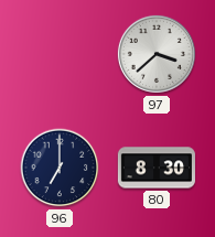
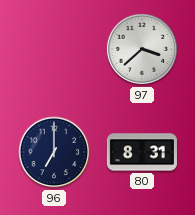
80: 8:30 -> 8:31
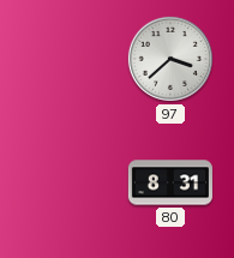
96: 7:00 -> none
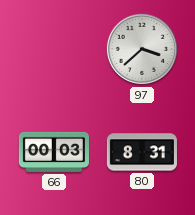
66: none -> 00:03
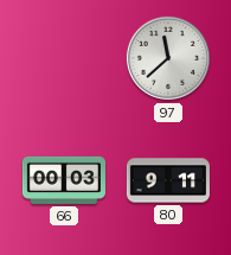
97: 3:38 -> 11:38
80: 8:31 -> 9:11
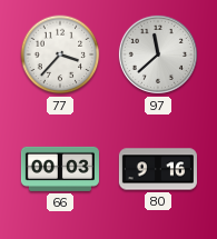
77: none -> 3:37
80: 9:11 -> 9:16
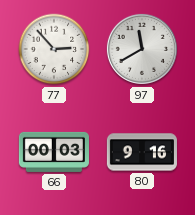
77: 3:37 -> 2:53
97: 11:38 -> 11:40
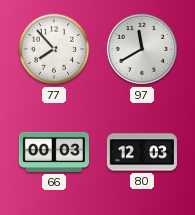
77: 2:53 -> 7:53
80: 9:16 -> 12:03
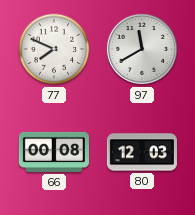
77: 7:53 -> 7:49
66: 00:03 -> 00:08
